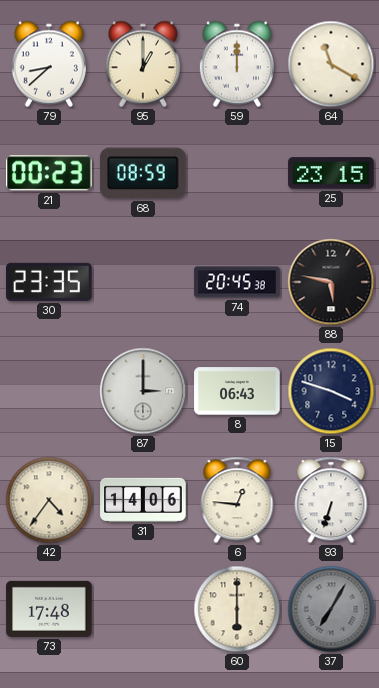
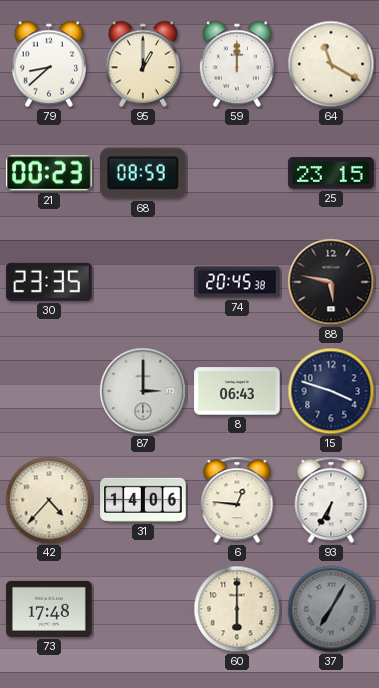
42: 4:36 -> 4:37
93: 6:33 -> 6:35
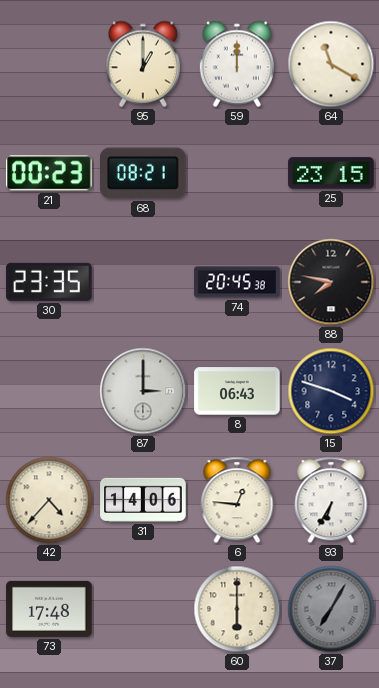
79: 8:38 -> none
68: 08:59 -> 08:21
88: 5:47 -> 7:47
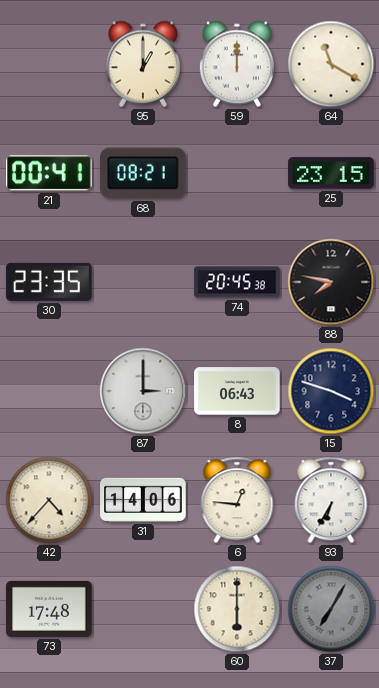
21: 00:23 -> 00:41
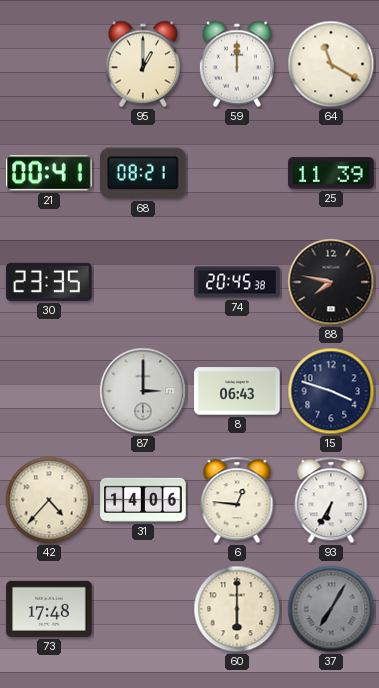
25: 23:15 -> 11:39
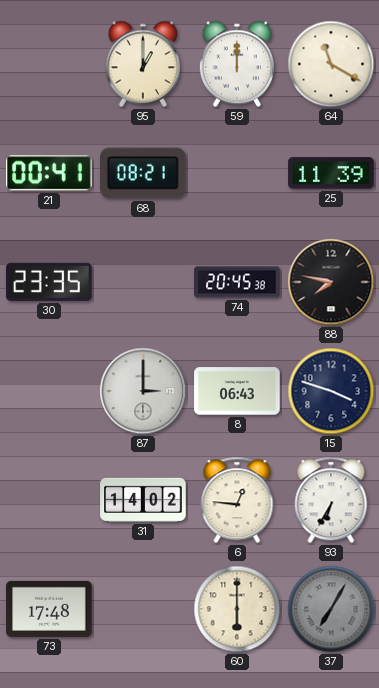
42: 4:37 -> none
31: 14:06 -> 14:02
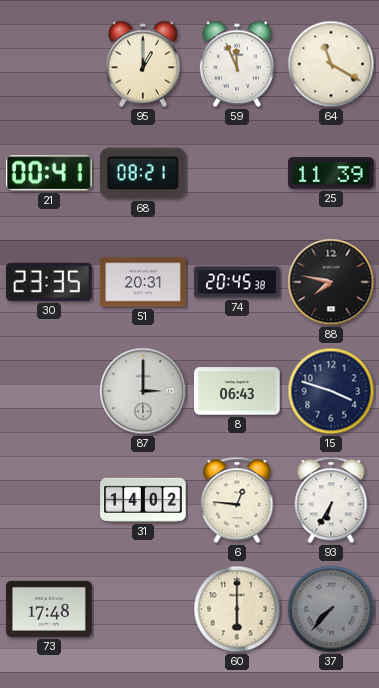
59: 12:00 -> 11:56
51: none -> 20:31
37: 7:05 -> 7:37
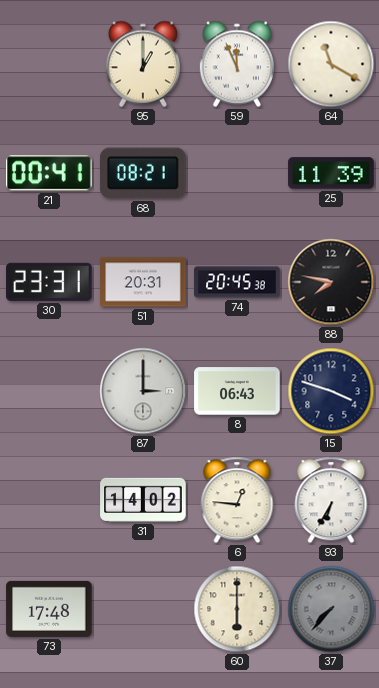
30: 23:35 -> 23:31
